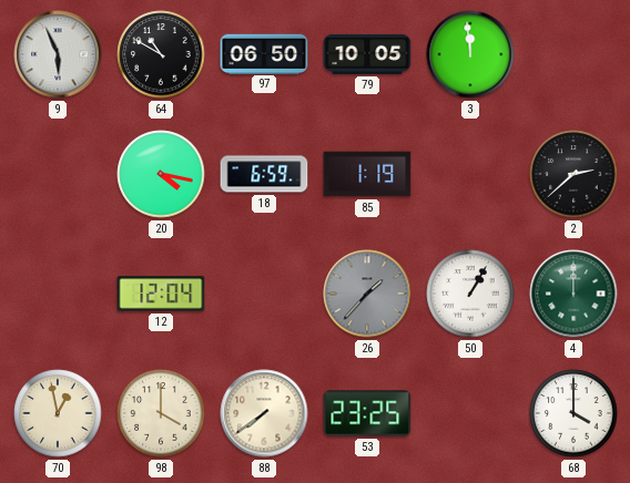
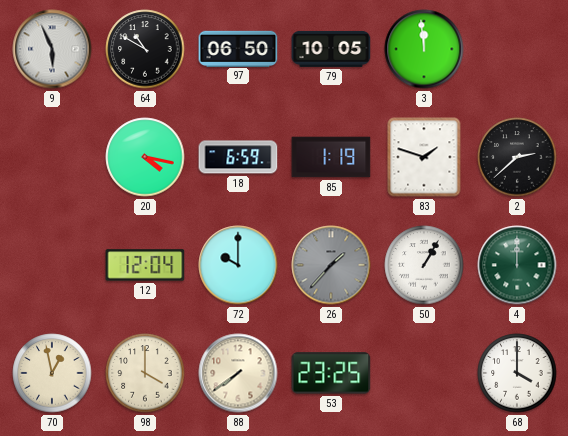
83: none -> 1:48
72: none -> 10:00
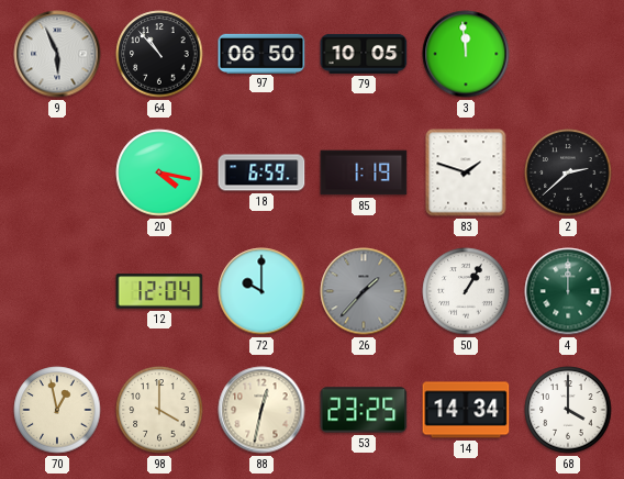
64: 10:50 -> 10:53
88: 7:39 -> 12:32
14: none -> 14:34
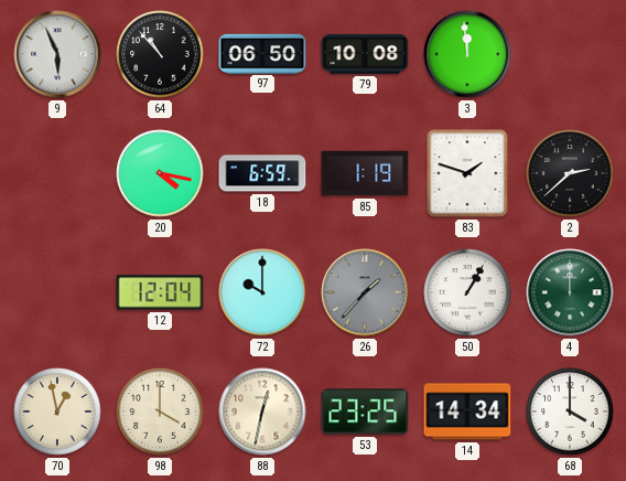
79: 10:05 -> 10:08
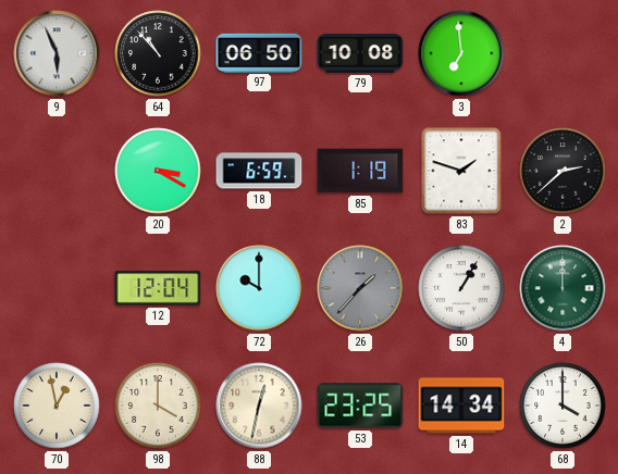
3: 11:59 -> 6:59
20: 4:17 -> 3:20
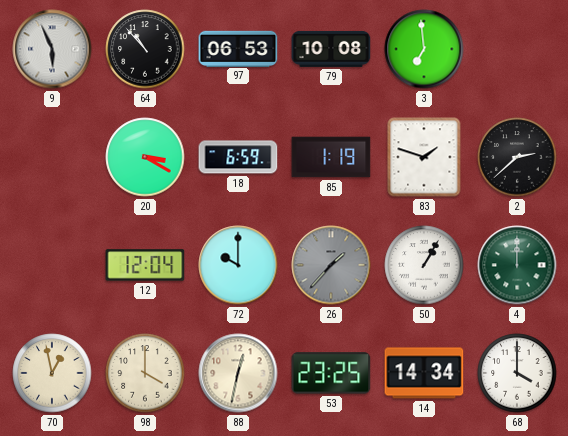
97: 06:50 -> 06:53
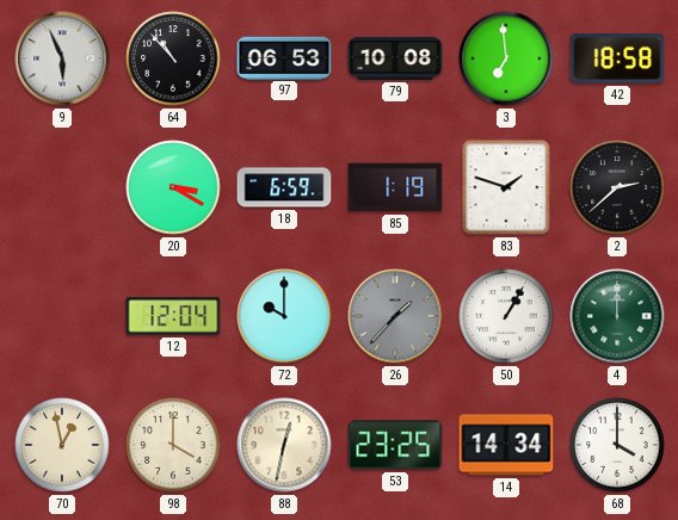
42: none -> 18:58
